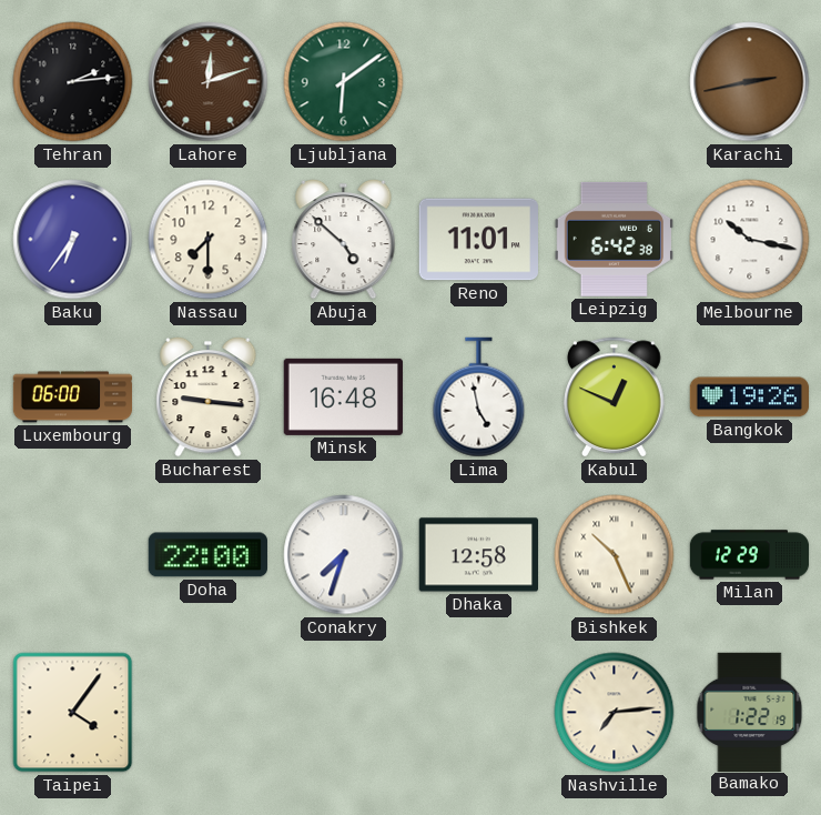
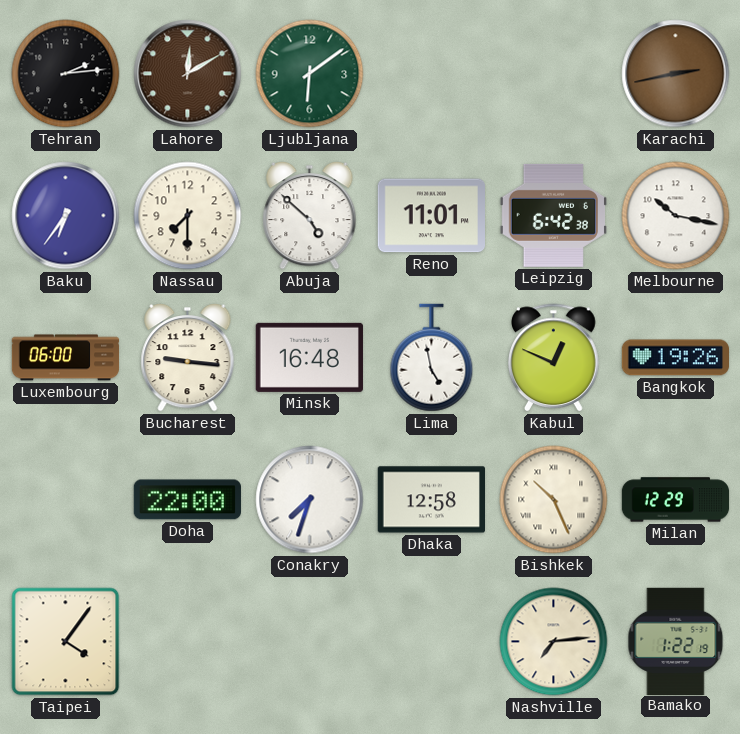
Lahore: 12:12 -> 12:10
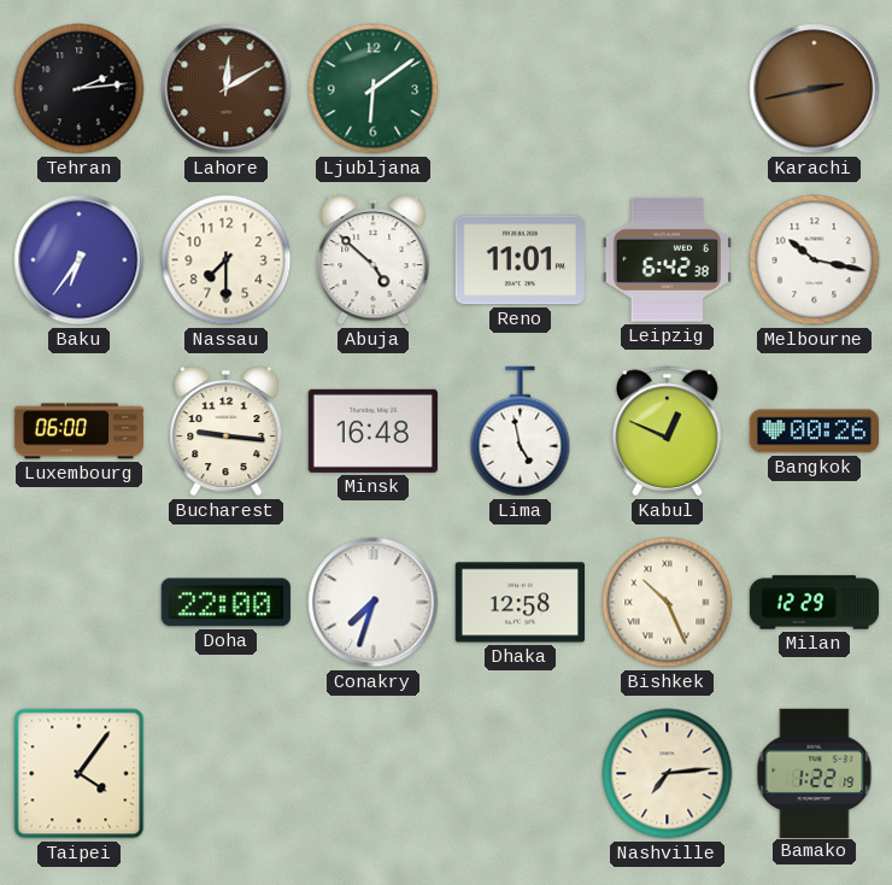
Bangkok: 19:26 -> 00:26
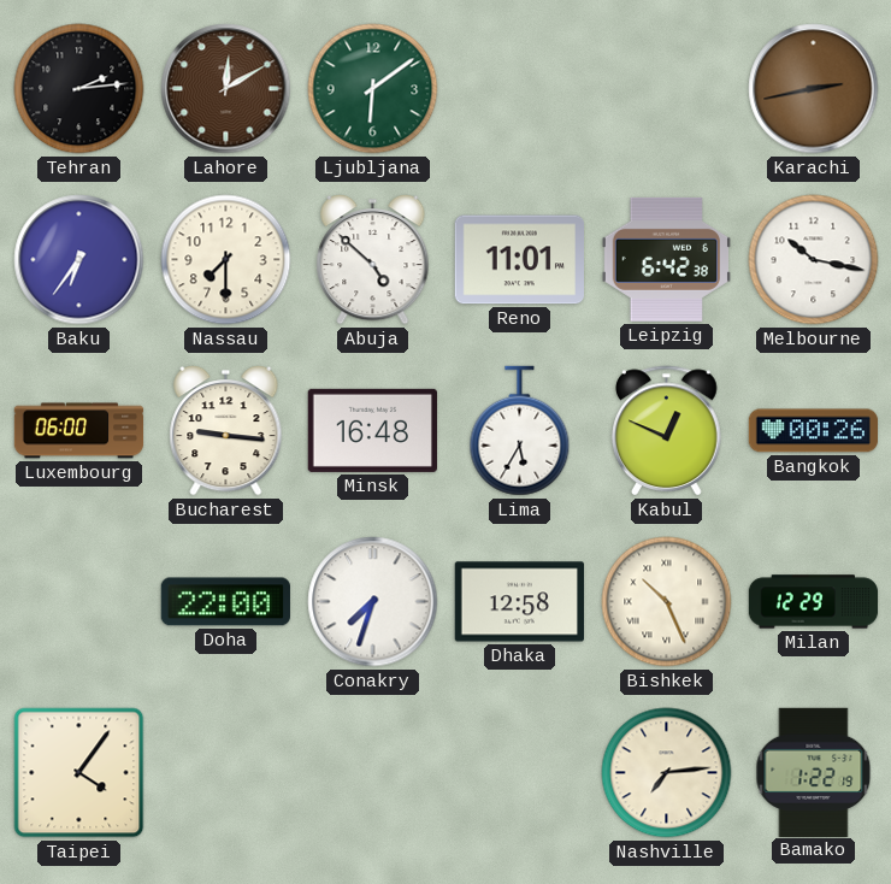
Lima: 4:58 -> 5:35
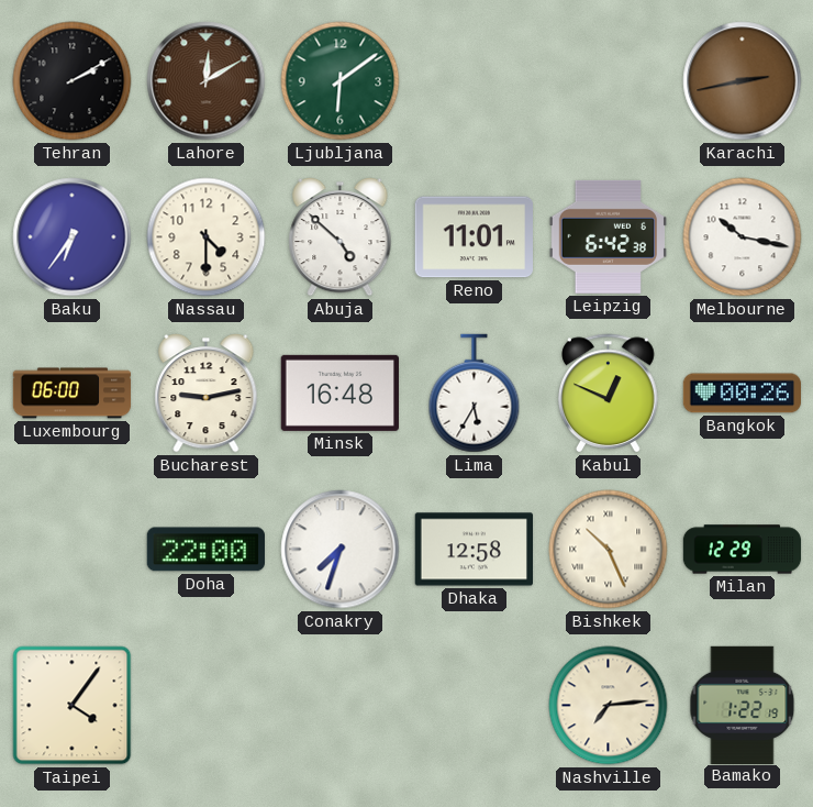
Tehran: 2:14 -> 2:10
Nassau: 7:30 -> 4:30
Bucharest: 9:16 -> 9:13
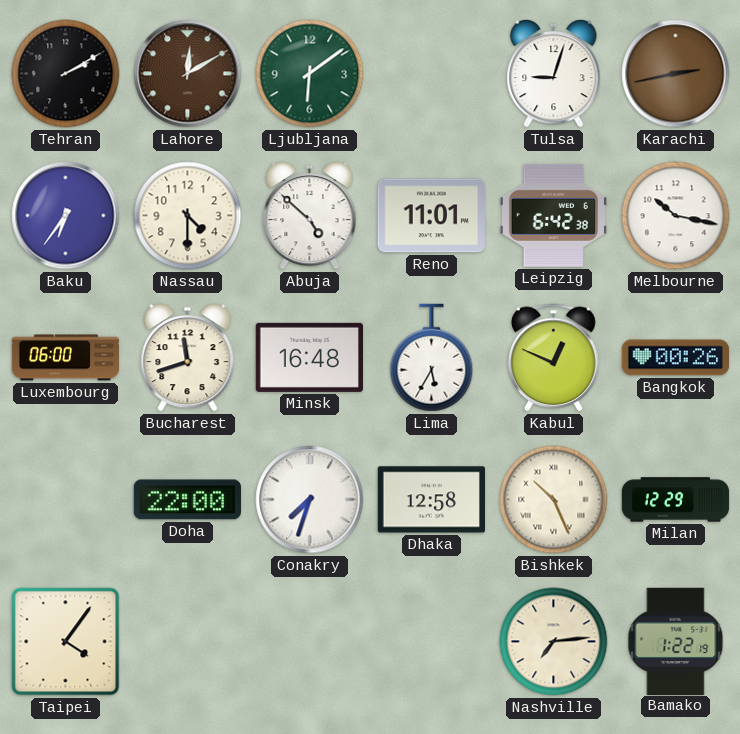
Tulsa: none -> 9:03
Bucharest: 9:13 -> 11:42
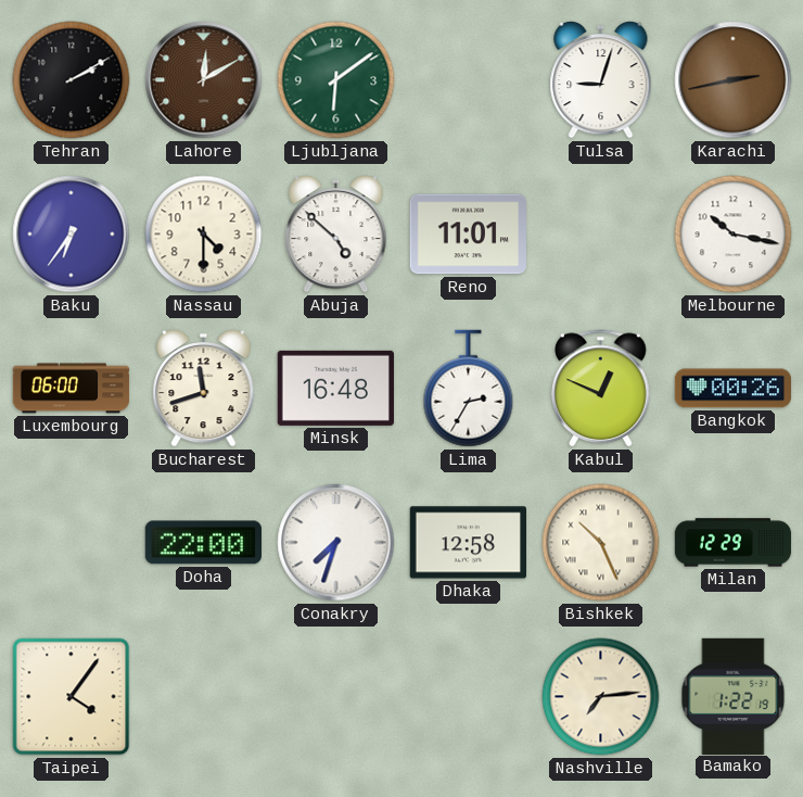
Leipzig: 6:42 -> none
Lima: 5:35 -> 2:35
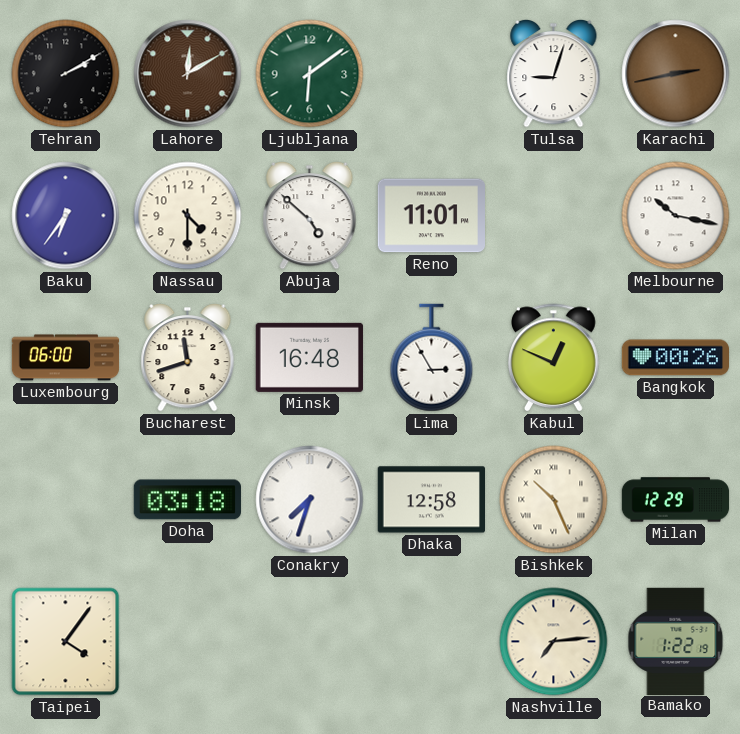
Lima: 2:35 -> 2:55
Doha: 22:00 -> 03:18
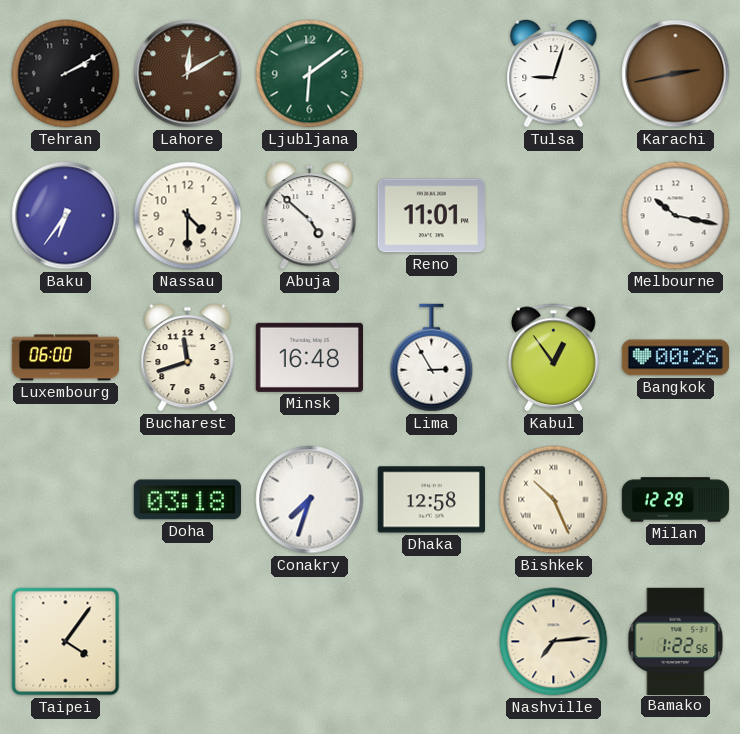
Kabul: 12:49 -> 12:54
Bamako: 1:22:19 -> 1:22:56
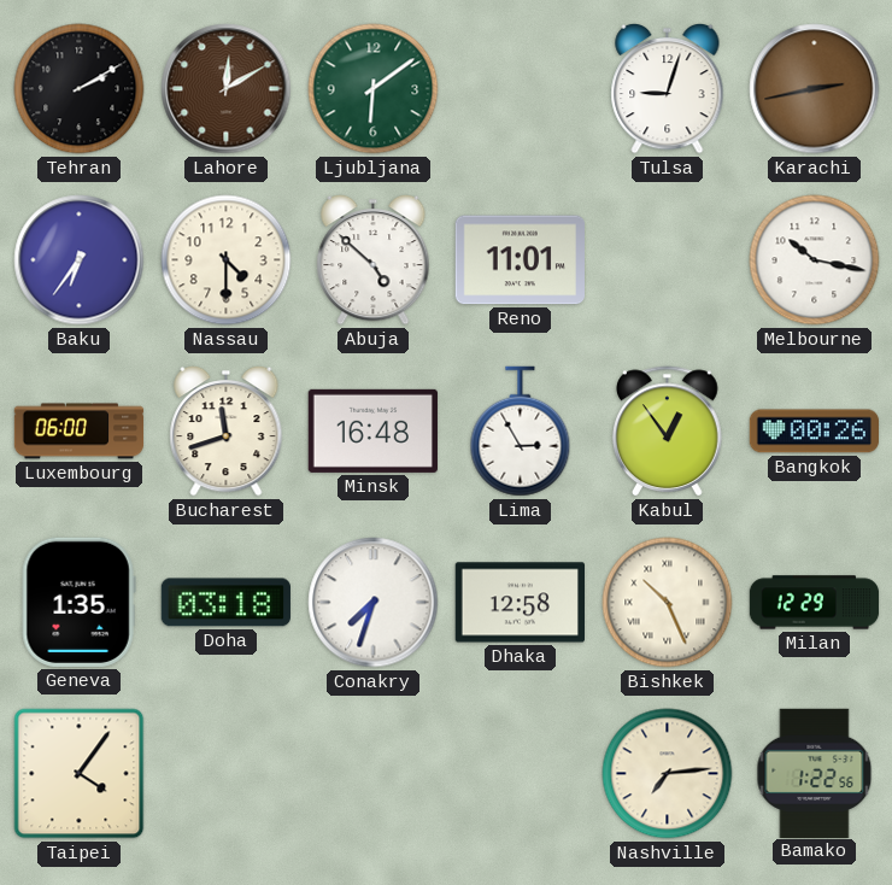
Geneva: none -> 1:35
